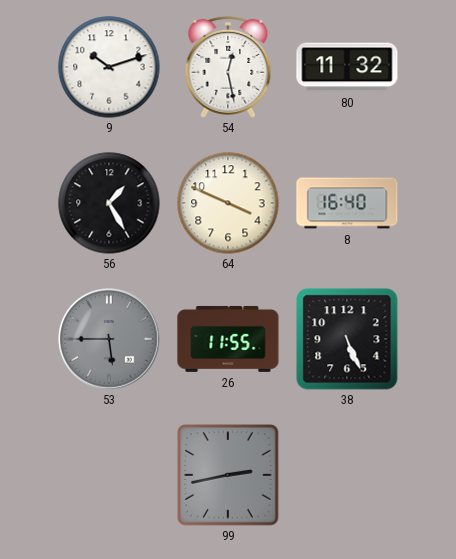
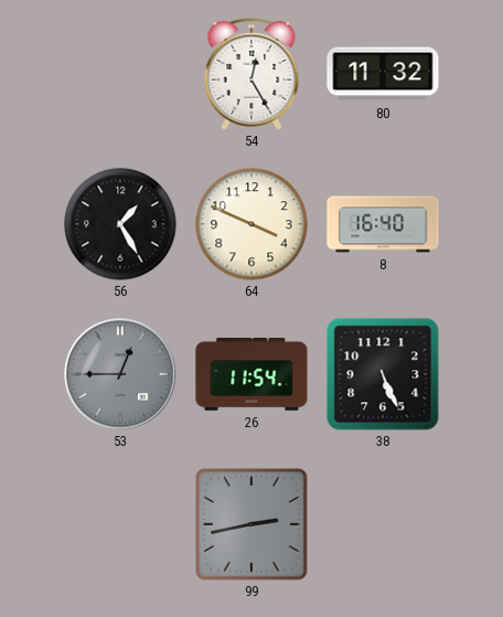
9: 10:12 -> none
54: 12:28 -> 12:25
53: 5:45 -> 12:45
26: 11:55 -> 11:54
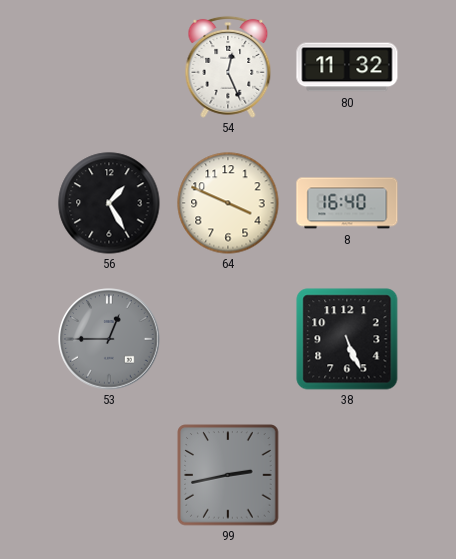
54: 12:25 -> 12:26
26: 11:54 -> none
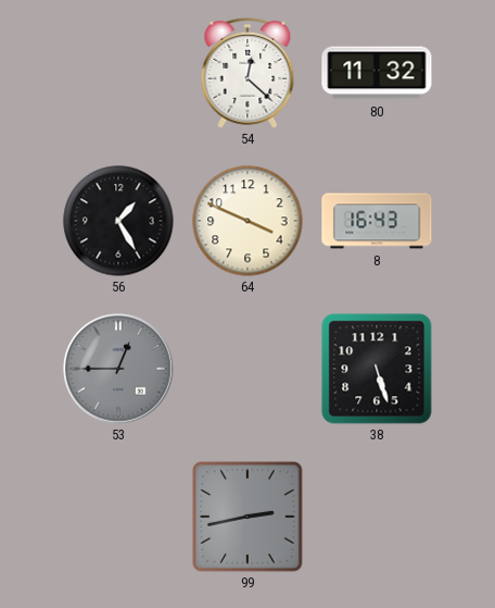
54: 12:26 -> 12:22
8: 16:40 -> 16:43
38: 5:26 -> 5:27
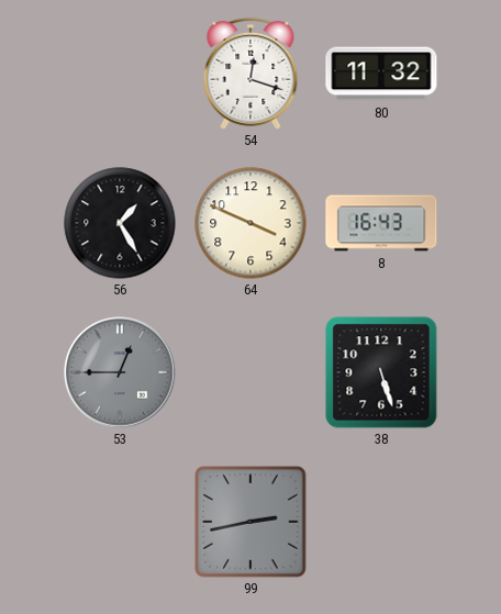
54: 12:22 -> 12:18
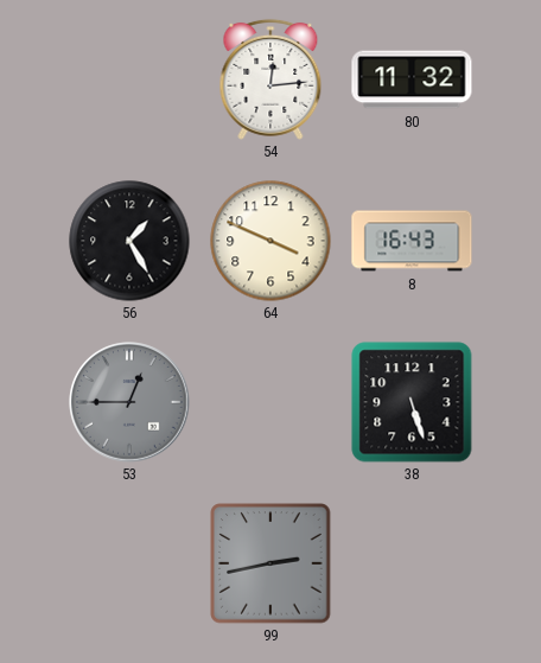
54: 12:18 -> 12:14
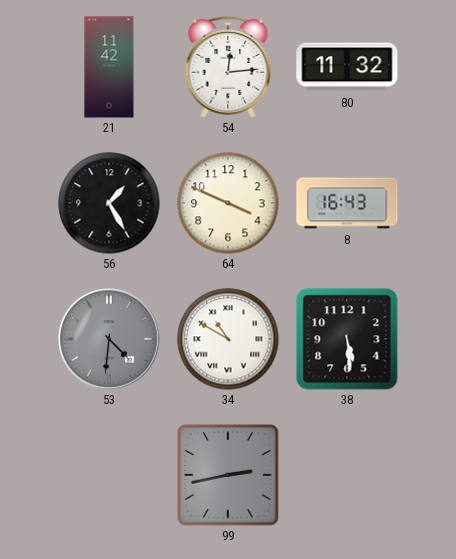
21: none -> 11:42
53: 12:45 -> 4:31
34: none -> 10:50
38: 5:27 -> 5:29
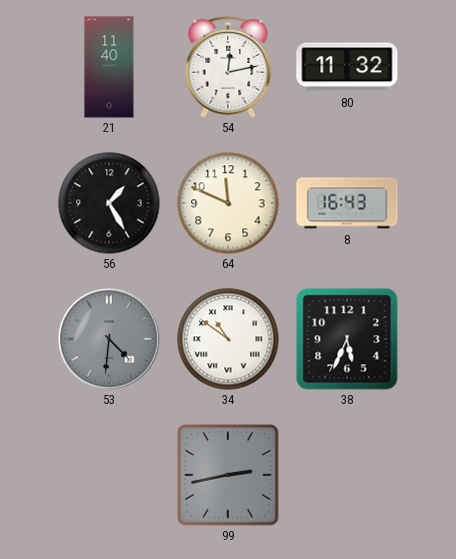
21: 11:42 -> 11:40
54: 12:14 -> 12:13
64: 3:49 -> 11:49
34: 10:50 -> 10:51
38: 5:29 -> 5:34
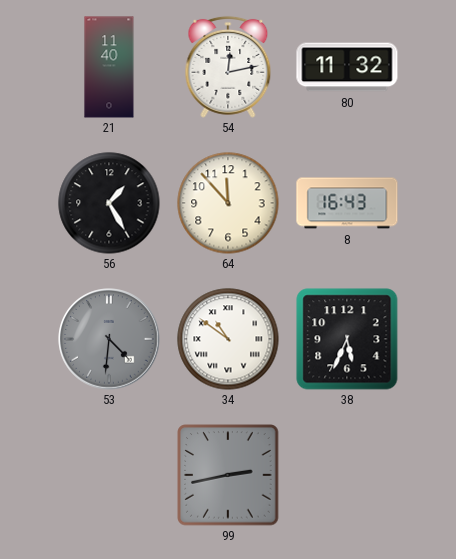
64: 11:49 -> 11:53
